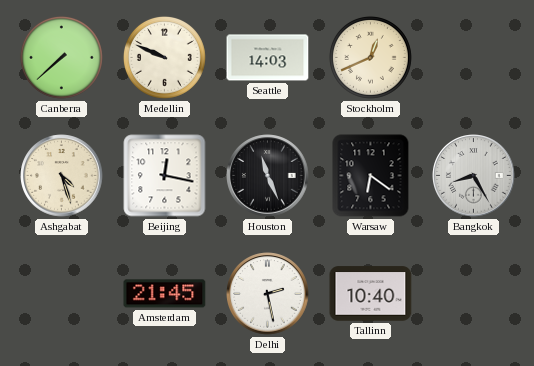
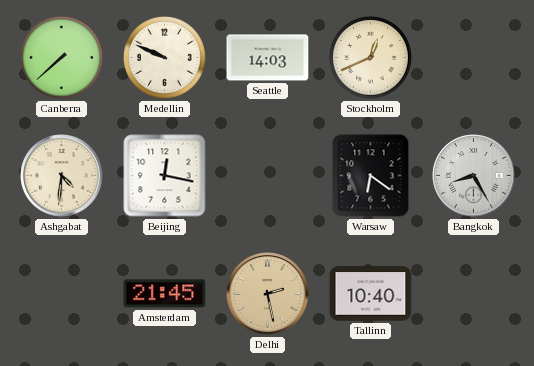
Ashgabat: 4:27 -> 4:31
Houston: 11:26 -> none
Delhi dial: white -> champagne
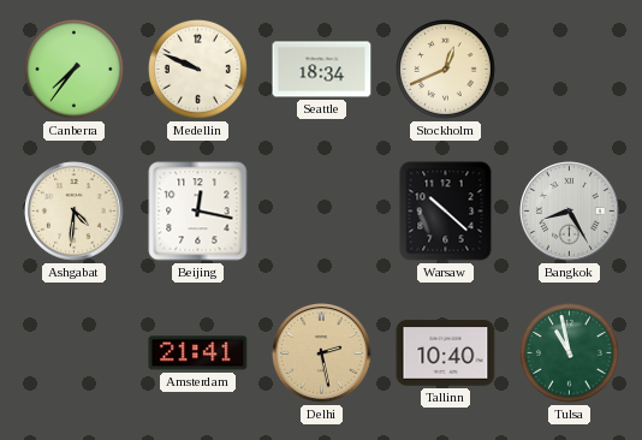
Canberra: 7:38 -> 7:36
Seattle: 14:03 -> 18:34
Warsaw: 6:21 -> 10:22
Amsterdam: 21:45 -> 21:41
Tulsa: none -> 10:58
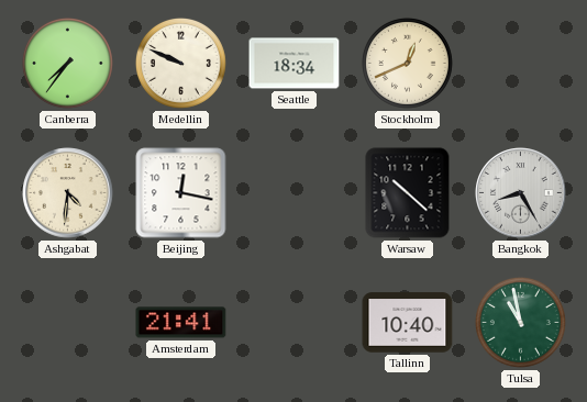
Delhi: 2:28 -> none
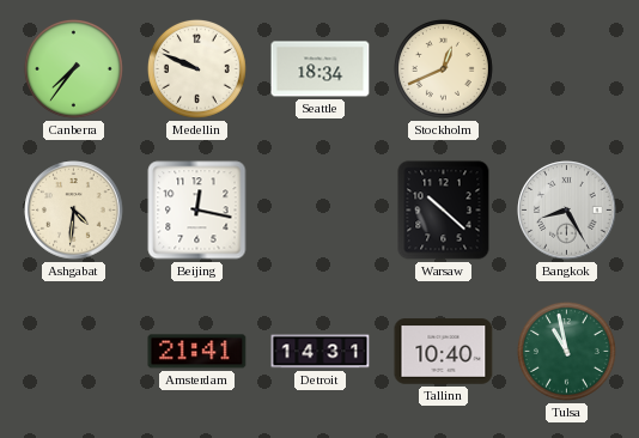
Detroit: none -> 14:31
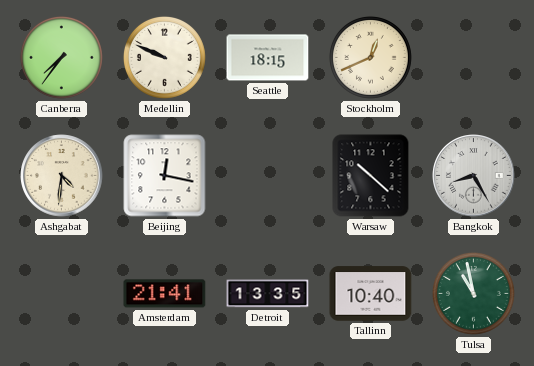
Seattle: 18:34 -> 18:15
Detroit: 14:31 -> 13:35
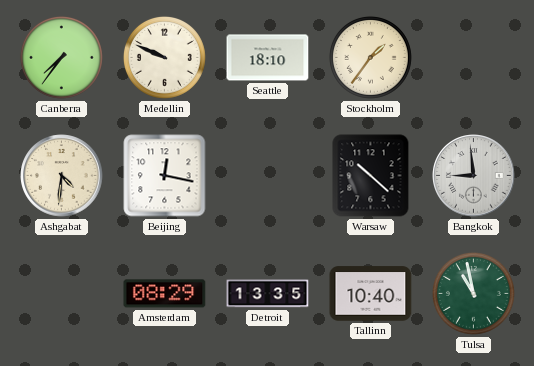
Seattle: 18:15 -> 18:10
Stockholm: 12:41 -> 1:36
Bangkok: 8:25 -> 8:59
Amsterdam: 21:41 -> 08:29
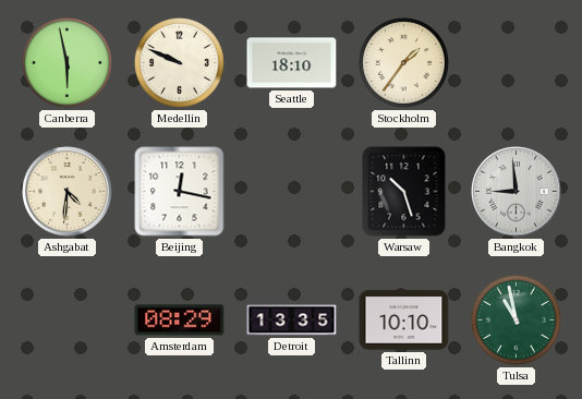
Canberra: 7:36 -> 5:58
Warsaw: 10:22 -> 10:27
Tallinn: 10:40 -> 10:10
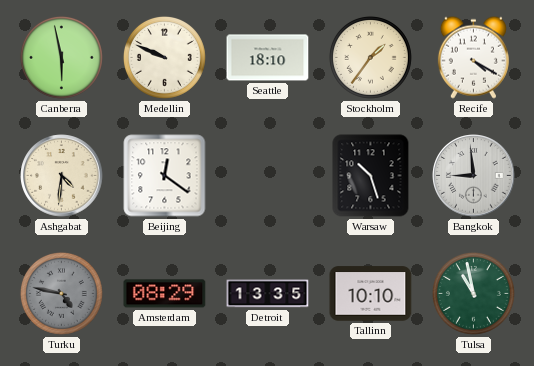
Recife: none -> 4:20
Beijing: 12:17 -> 12:21
Turku: none -> 4:47
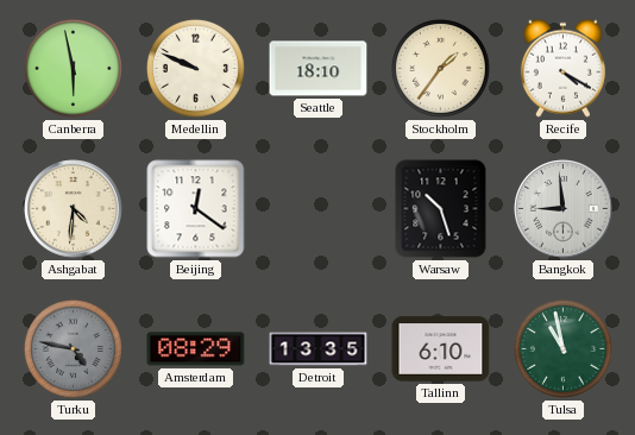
Tallinn: 10:10 -> 6:10
